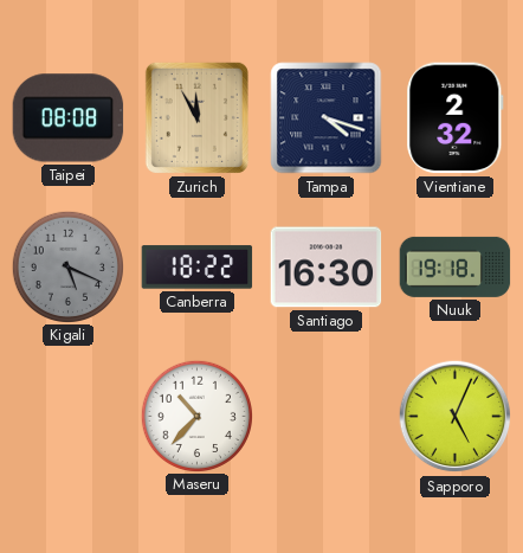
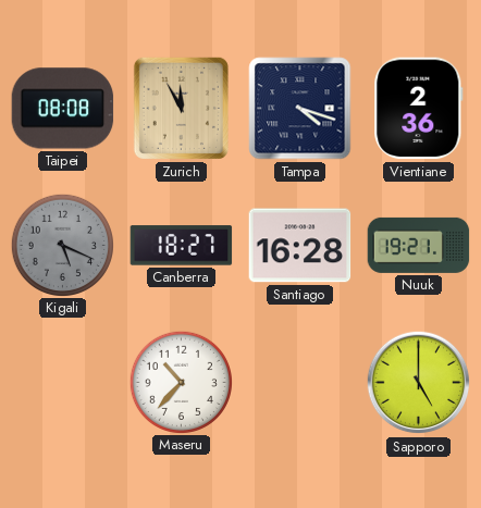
Vientiane: 2:32 -> 2:36
Canberra: 18:22 -> 18:27
Santiago: 16:30 -> 16:28
Nuuk: 19:18 -> 19:21
Sapporo: 5:04 -> 5:00
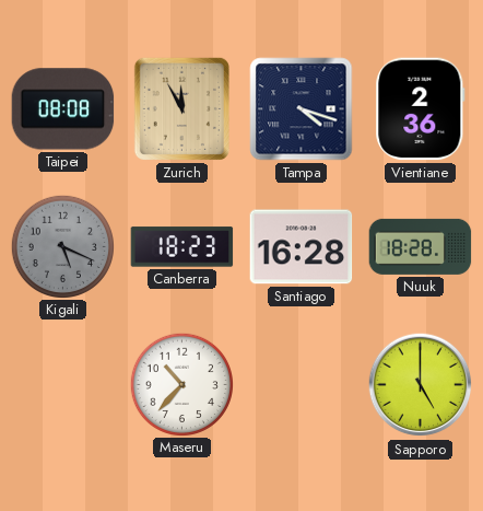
Canberra: 18:27 -> 18:23
Nuuk: 19:21 -> 18:28
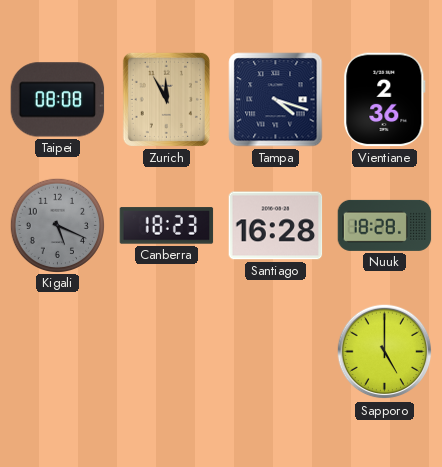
Maseru: 10:37 -> none
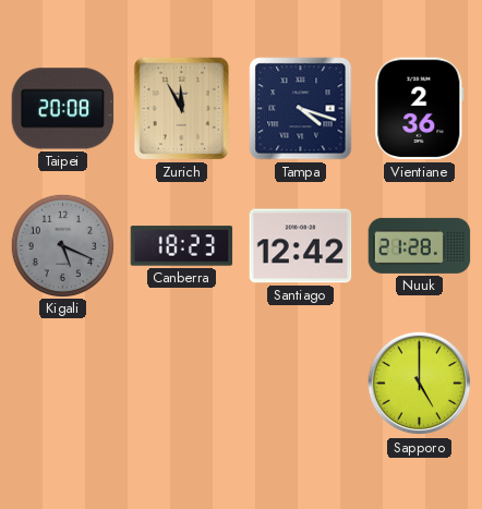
Taipei: 08:08 -> 20:08
Santiago: 16:28 -> 12:42
Nuuk: 18:28 -> 21:28
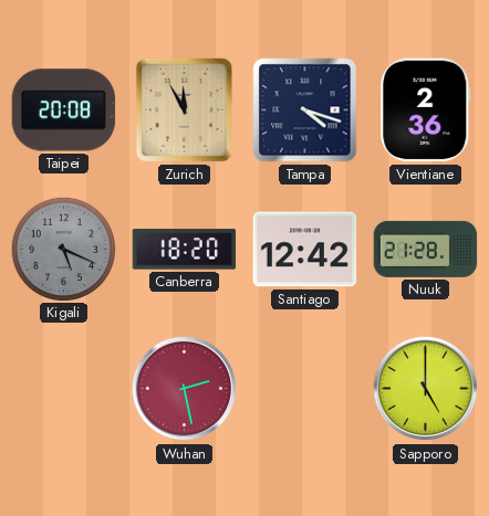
Canberra: 18:23 -> 18:20
Wuhan: none -> 2:28
